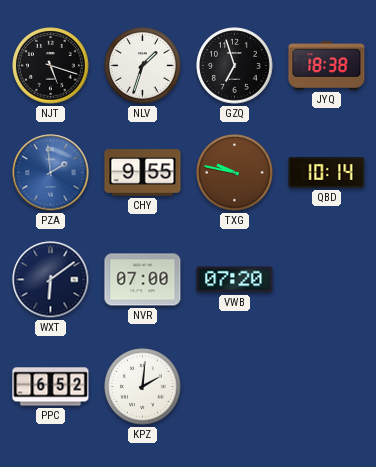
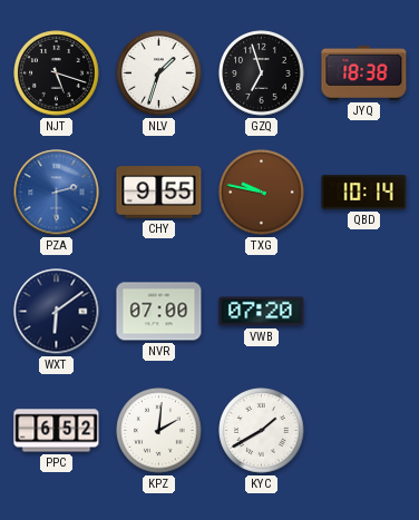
PZA: 1:59 -> 2:30
KYC: none -> 1:40
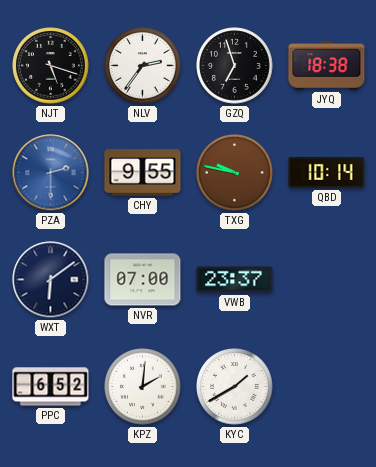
NLV: 1:33 -> 2:36
VWB: 07:20 -> 23:37
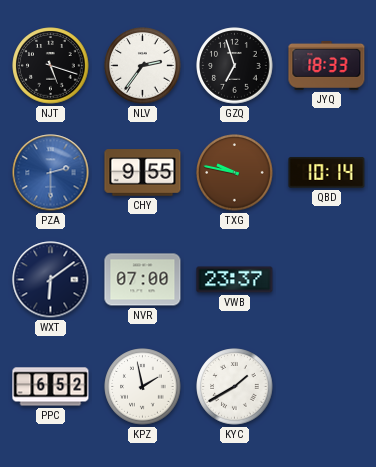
JYQ: 18:38 -> 18:33
KPZ: 2:01 -> 1:58
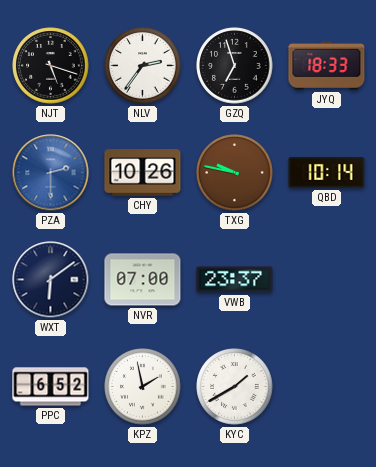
CHY: 9:55 -> 10:26
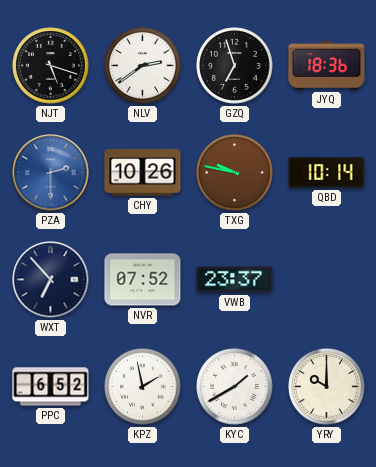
NLV: 2:36 -> 2:39
JYQ: 18:33 -> 18:36
WXT: 6:09 -> 6:53
NVR: 07:00 -> 07:52
YRY: none -> 10:00
